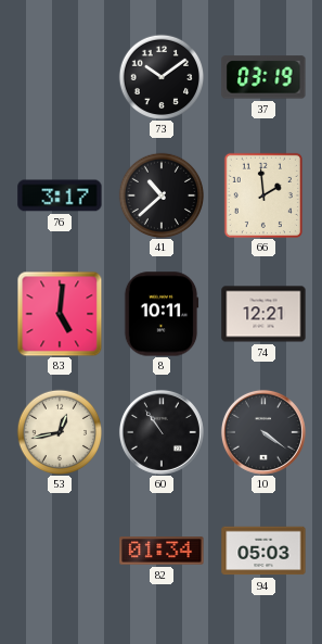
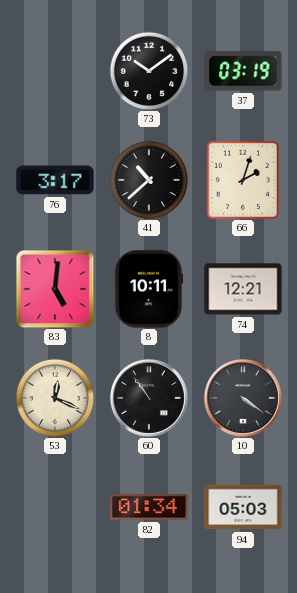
66: 1:59 -> 2:03
53: 12:43 -> 12:19
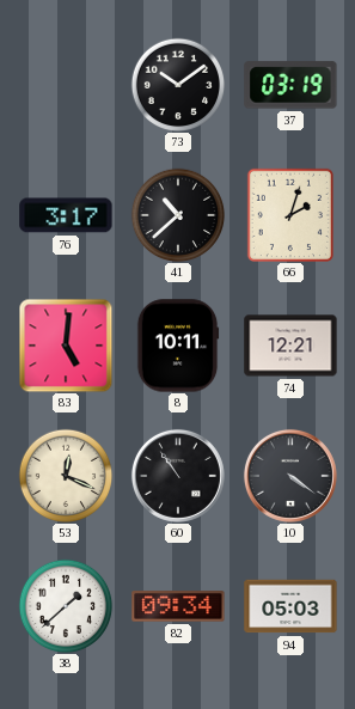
38: none -> 1:38
82: 01:34 -> 09:34
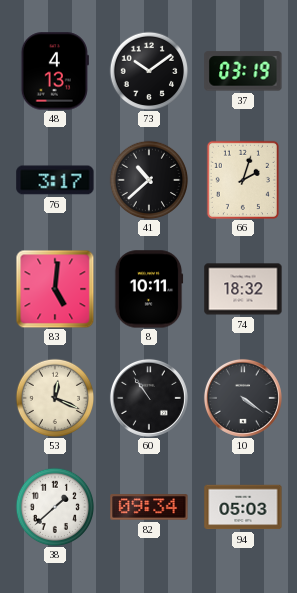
48: none -> 4:13
74: 12:21 -> 18:32
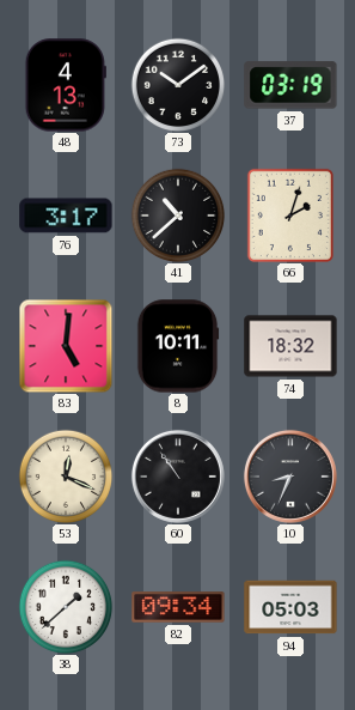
10: 4:21 -> 8:34
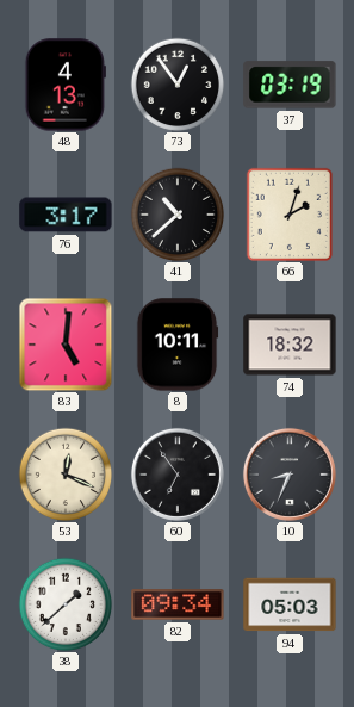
73: 10:09 -> 12:54
60: 10:54 -> 6:54
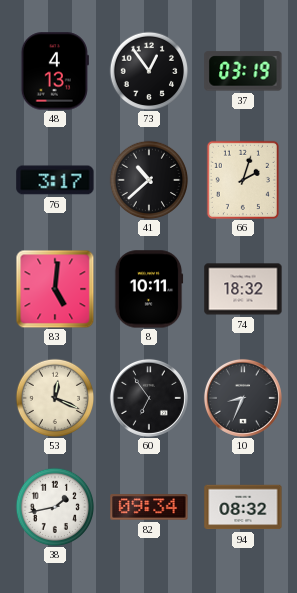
38: 1:38 -> 1:43
94: 05:03 -> 08:32
